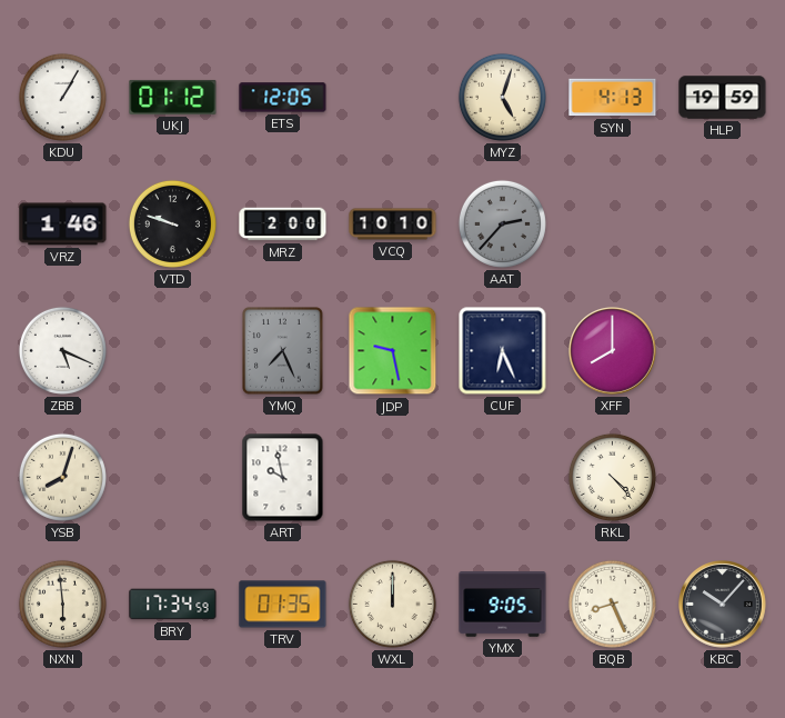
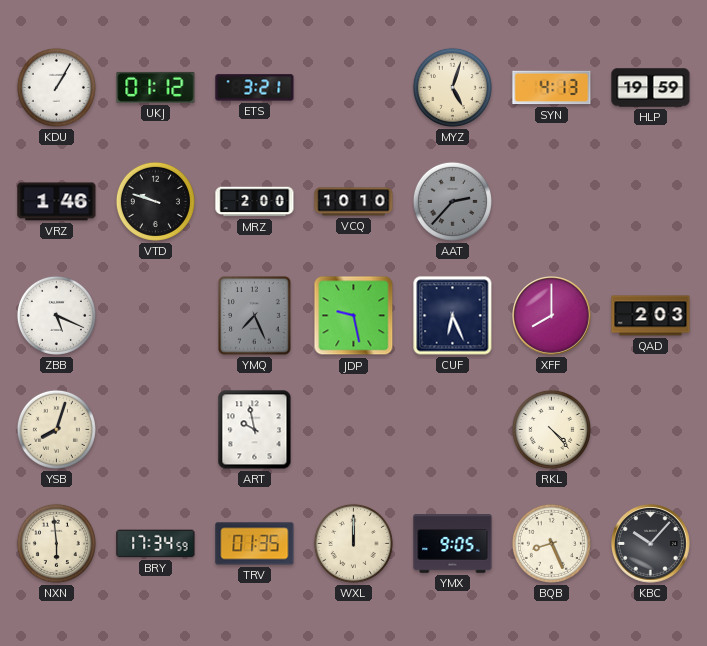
ETS: 12:05 -> 3:21
QAD: none -> 2:03
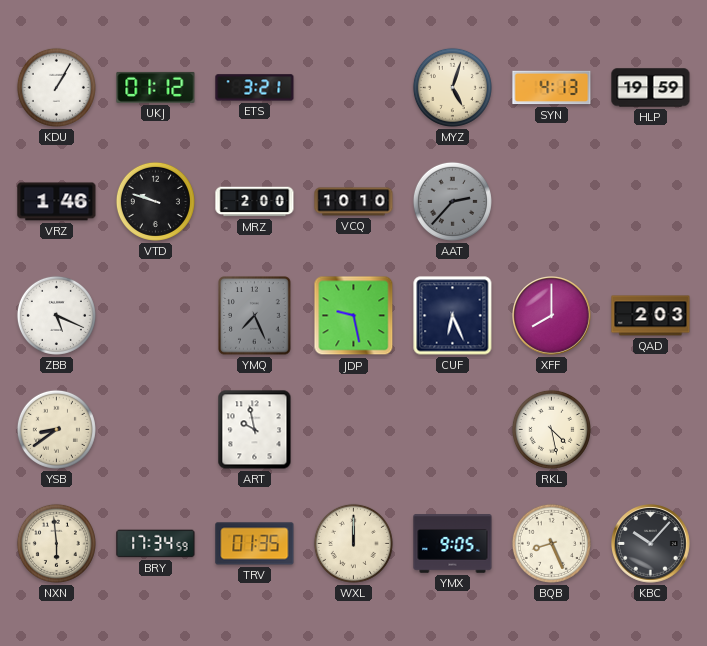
YSB: 8:03 -> 8:39
RKL: 4:23 -> 4:28
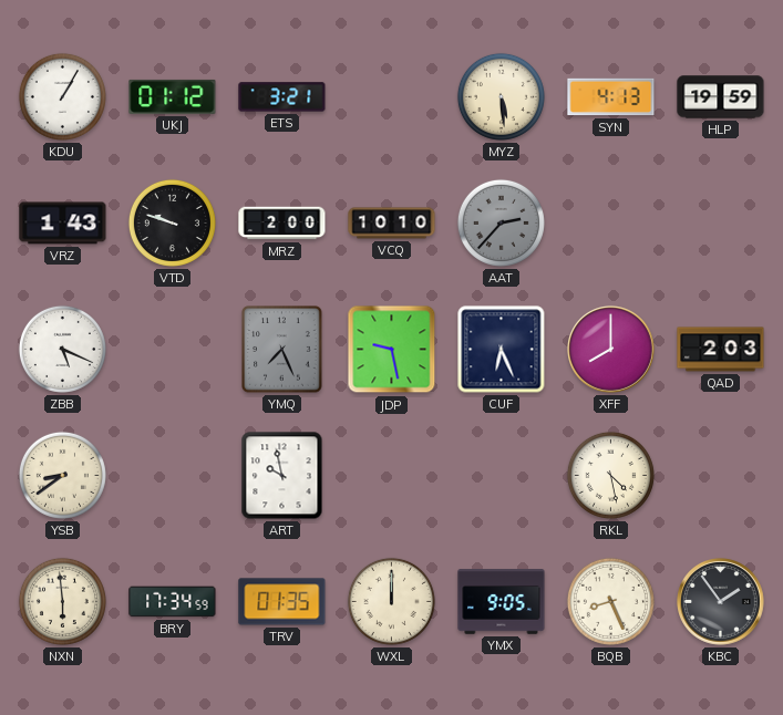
MYZ: 5:03 -> 5:29
VRZ: 1:46 -> 1:43
KBC: 10:07 -> 1:54
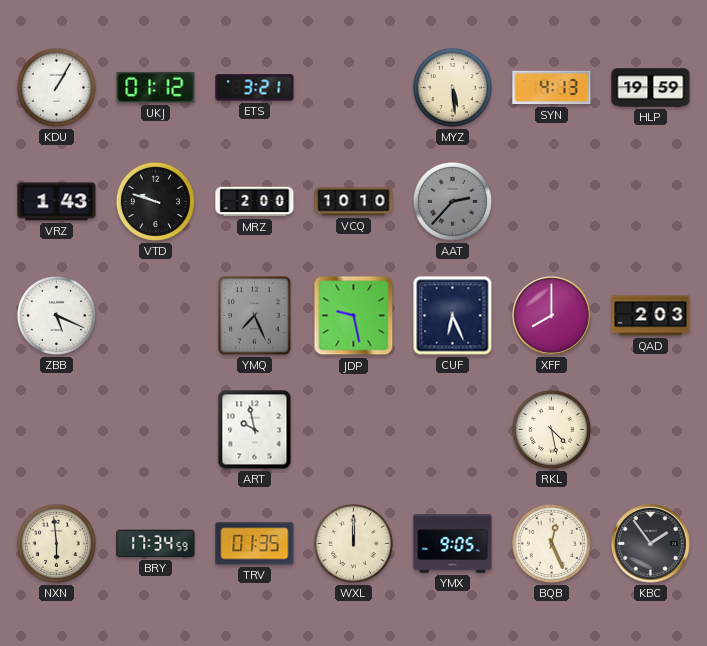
YSB: 8:39 -> none
BQB: 8:26 -> 12:26
